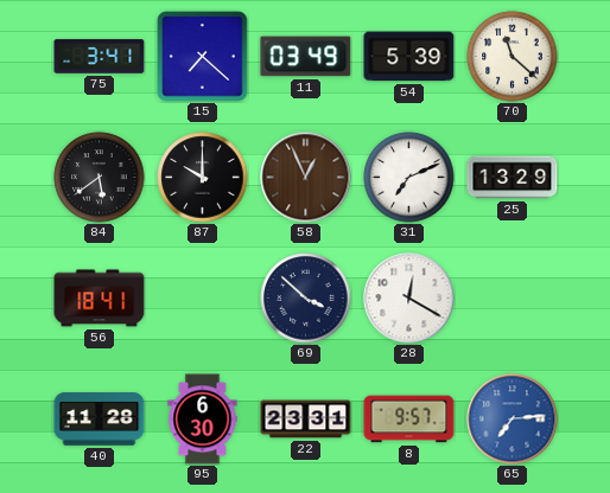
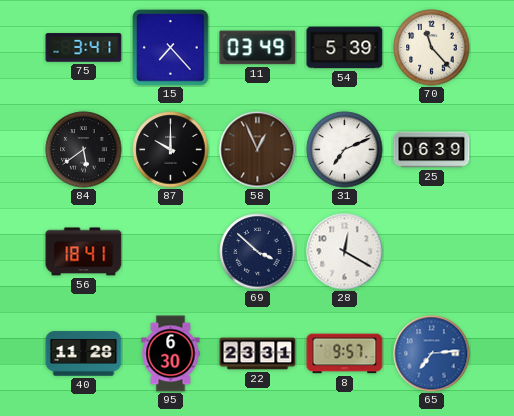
15: 7:22 -> 7:23
70: 11:22 -> 11:23
25: 13:29 -> 06:39
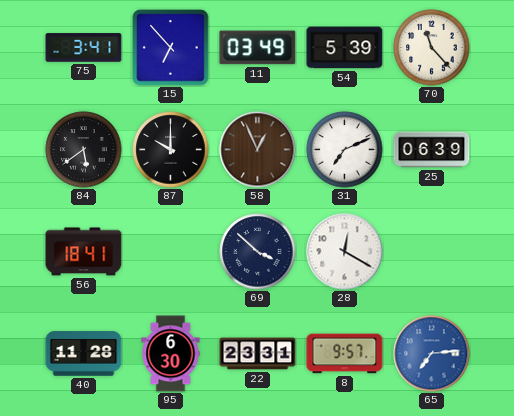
15: 7:23 -> 6:53
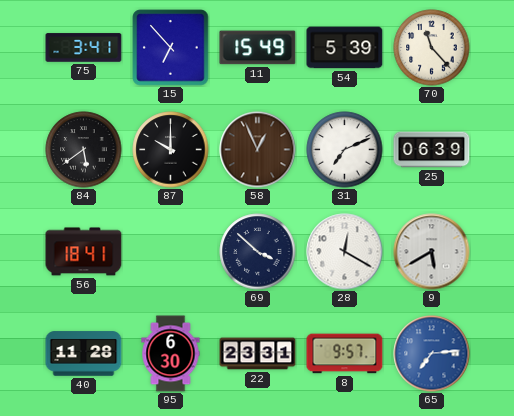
11: 03:49 -> 15:49
9: none -> 5:40
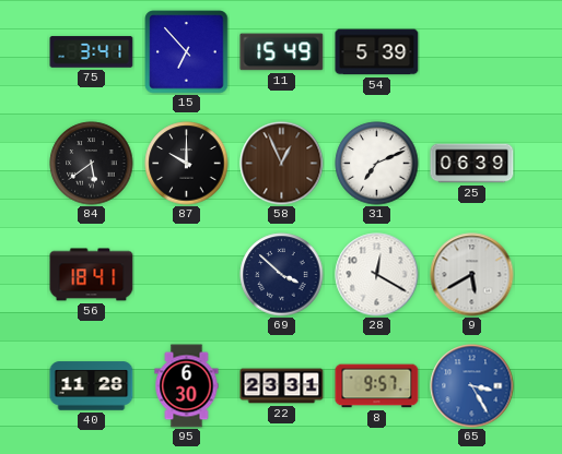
70: 11:23 -> none
65: 7:14 -> 3:25
